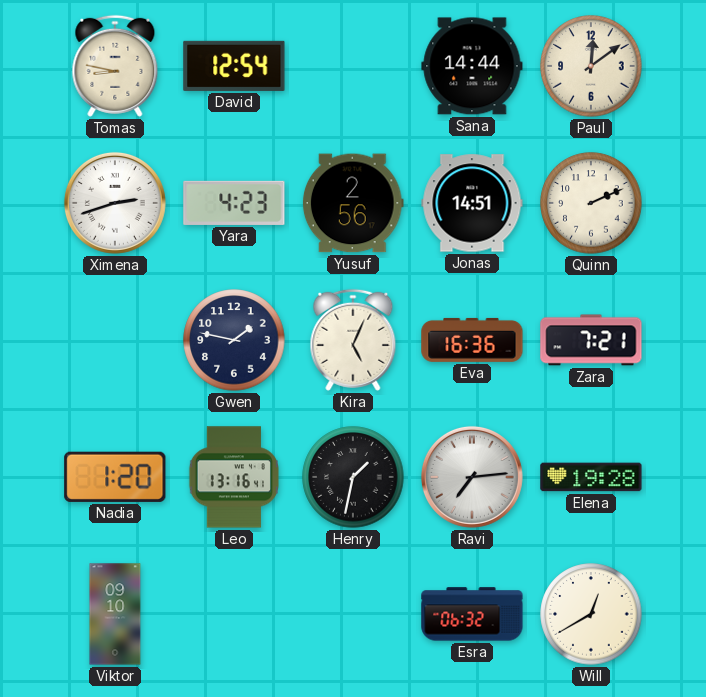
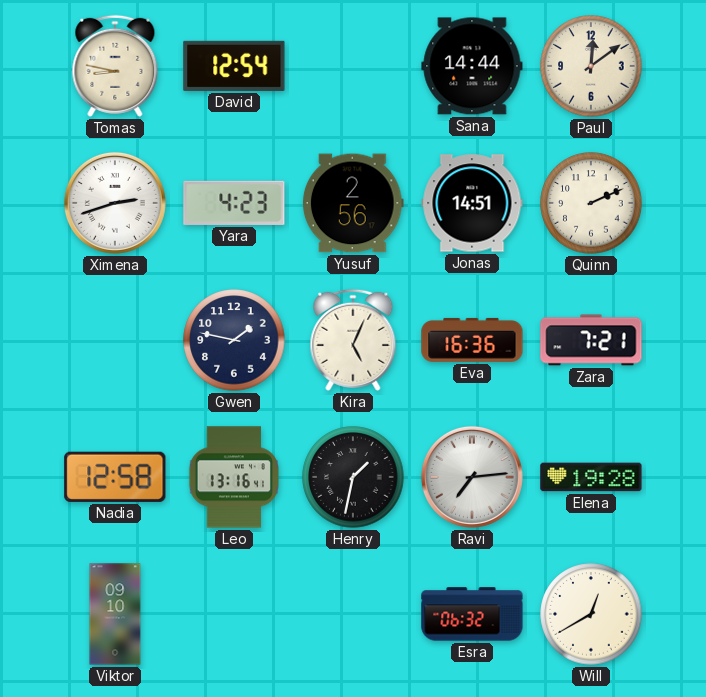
Nadia: 1:20 -> 12:58
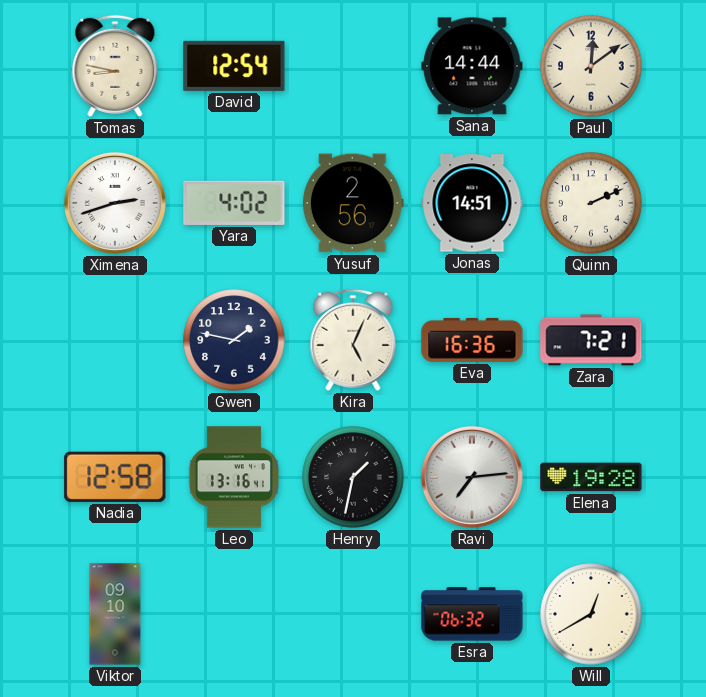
Yara: 4:23 -> 4:02
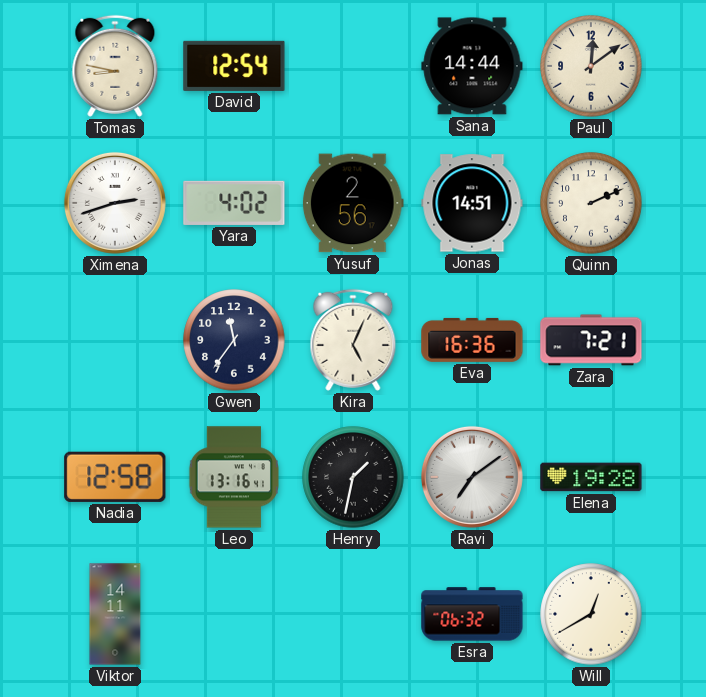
Gwen: 1:47 -> 11:36
Ravi: 7:14 -> 7:09
Viktor: 09:10 -> 14:11
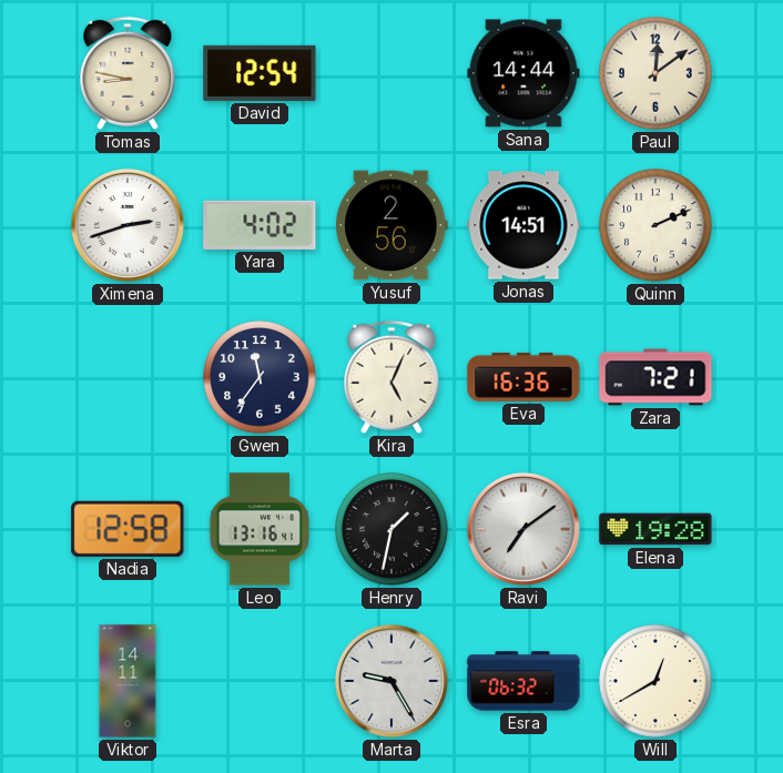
Marta: none -> 9:25
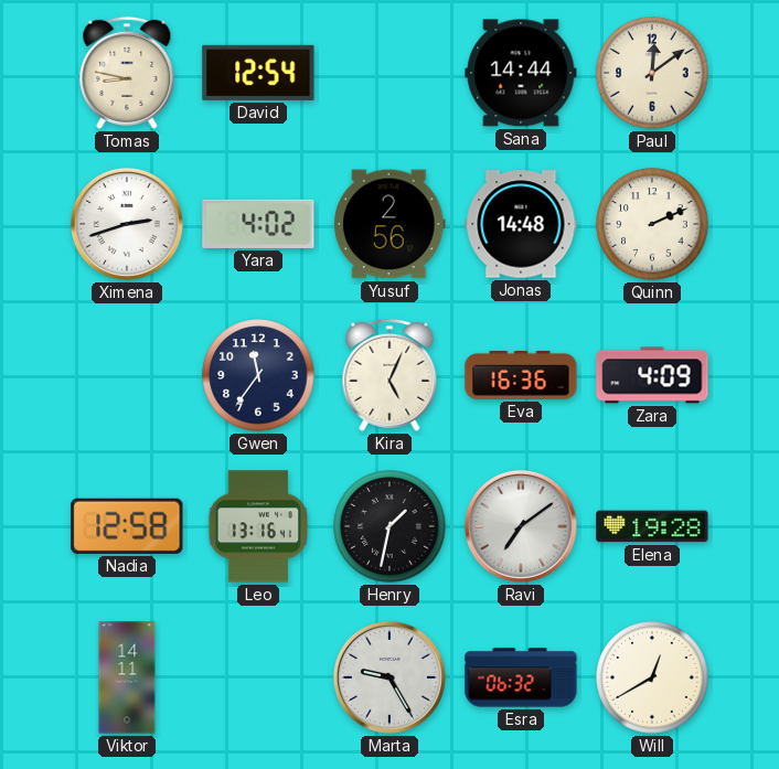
Jonas: 14:51 -> 14:48
Zara: 7:21 -> 4:09
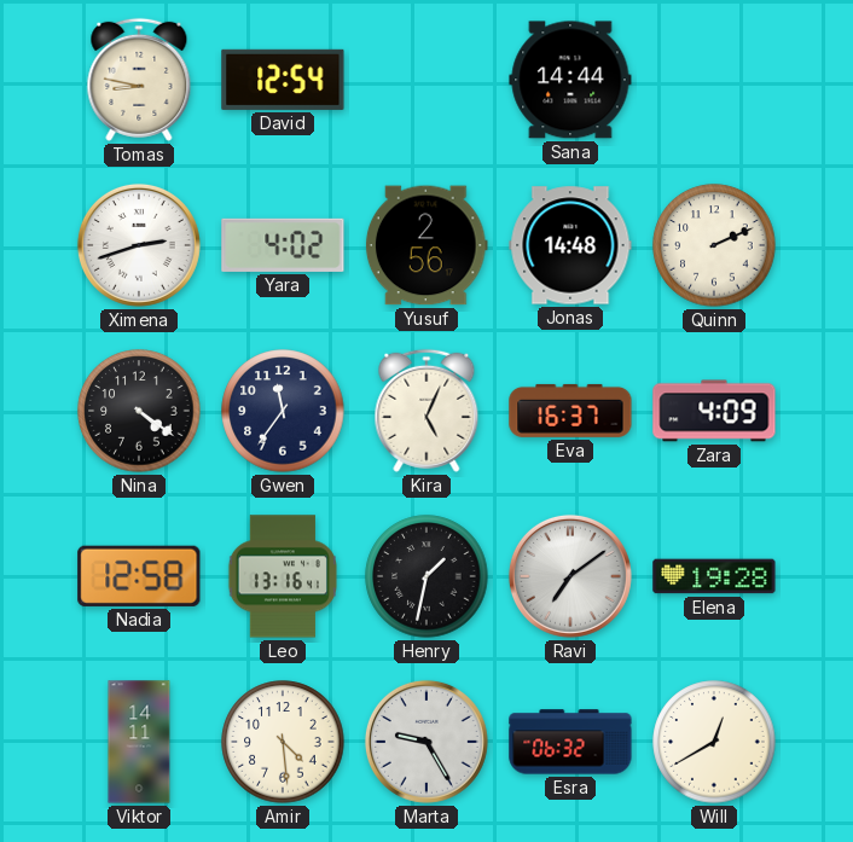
Paul: 12:09 -> none
Nina: none -> 4:21
Eva: 16:36 -> 16:37
Amir: none -> 4:29
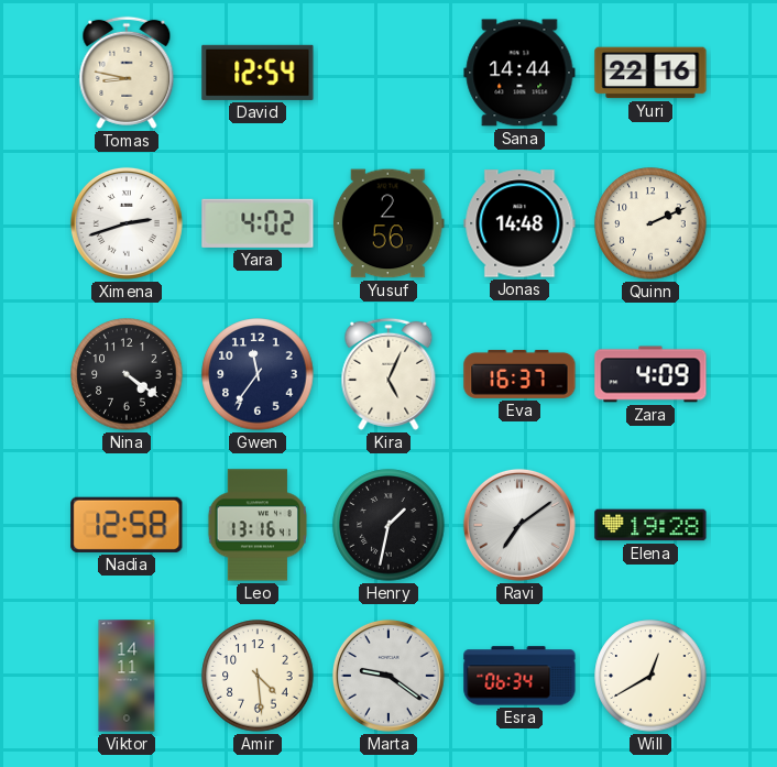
Yuri: none -> 22:16
Marta: 9:25 -> 9:21
Esra: 06:32 -> 06:34
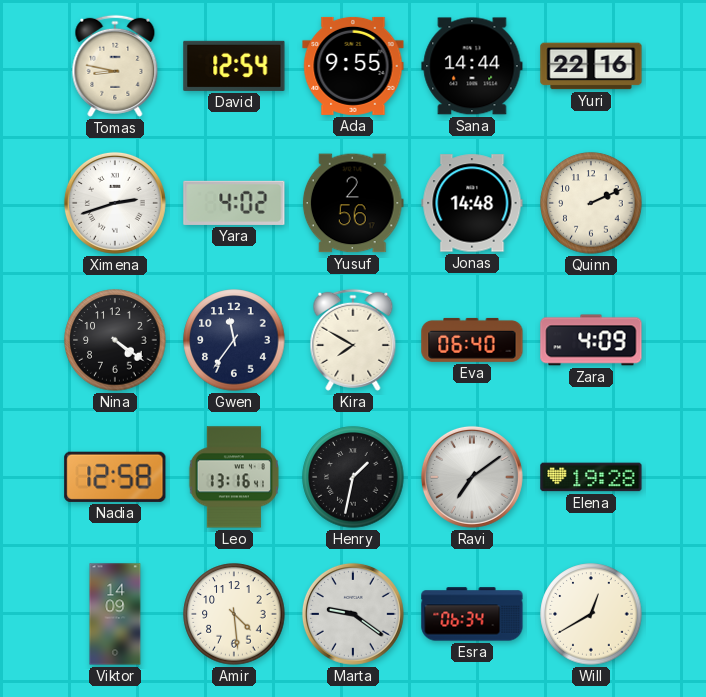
Ada: none -> 9:55
Kira: 5:04 -> 7:50
Eva: 16:37 -> 06:40
Viktor: 14:11 -> 14:09
